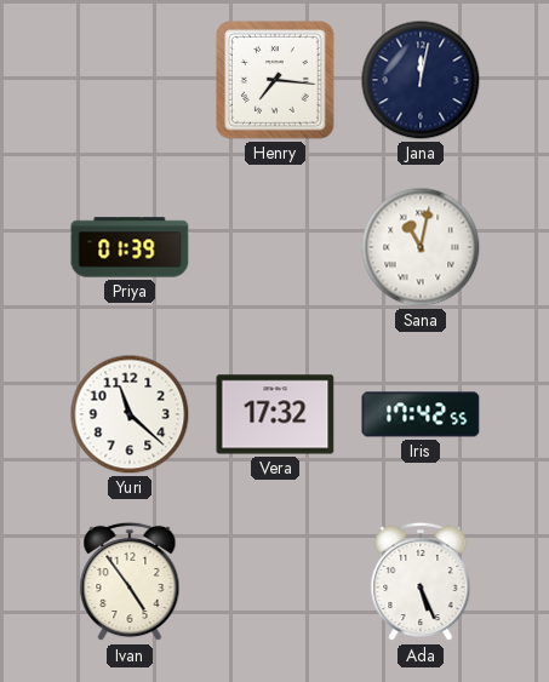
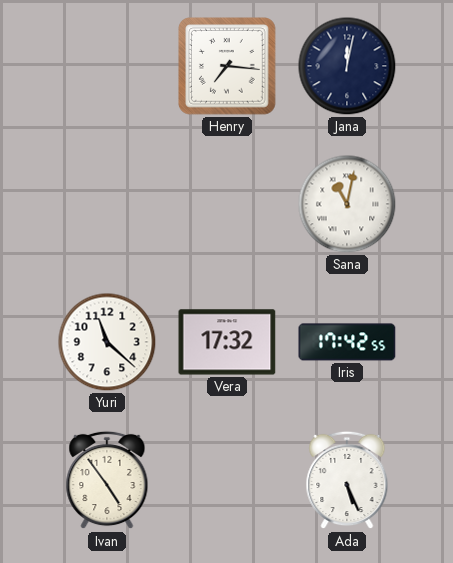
Priya: 01:39 -> none
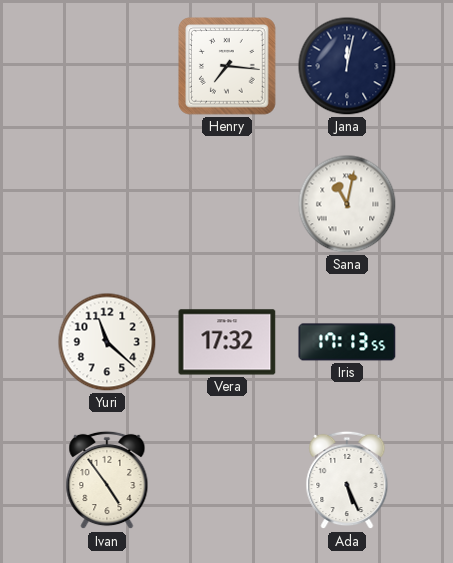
Iris: 17:42 -> 17:13
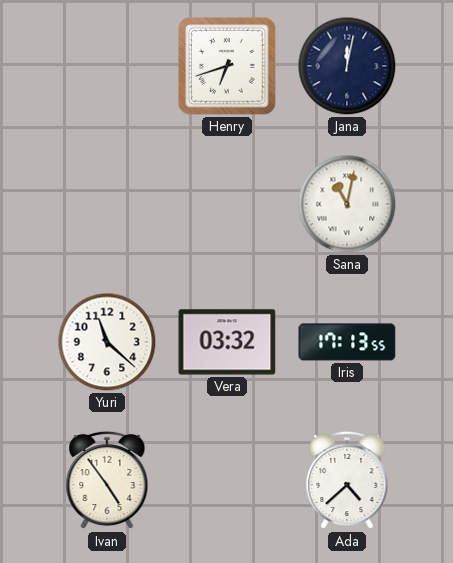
Henry: 7:16 -> 6:42
Vera: 17:32 -> 03:32
Ada: 5:26 -> 4:38
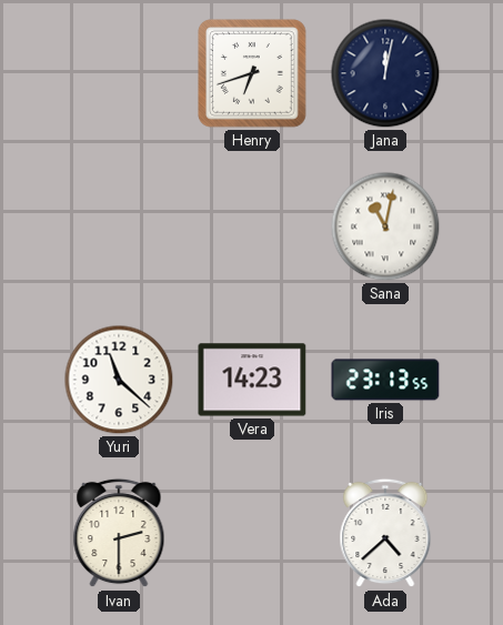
Vera: 03:32 -> 14:23
Iris: 17:13 -> 23:13
Ivan: 4:54 -> 2:30
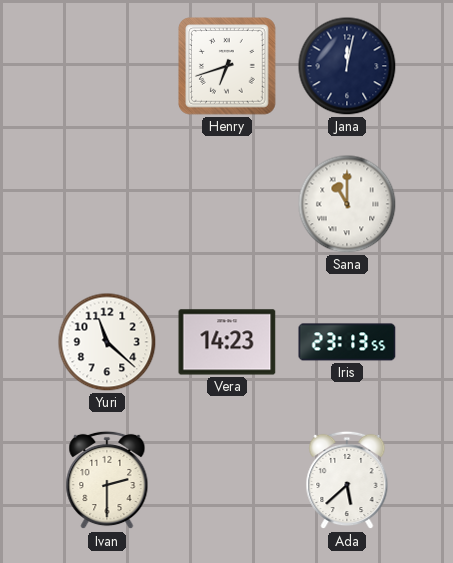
Sana: 11:02 -> 11:00
Ada: 4:38 -> 5:38
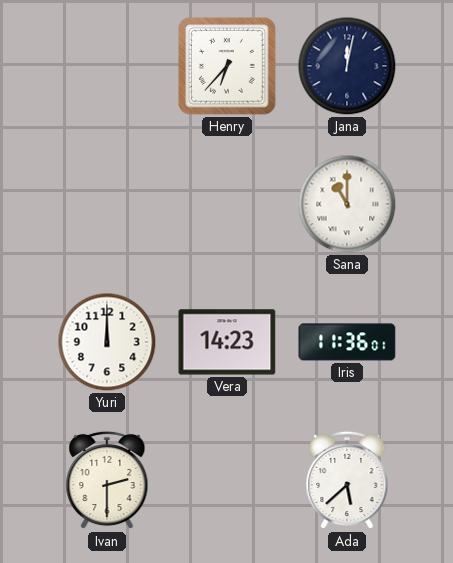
Henry: 6:42 -> 6:37
Yuri: 11:22 -> 12:00
Iris: 23:13 -> 11:36
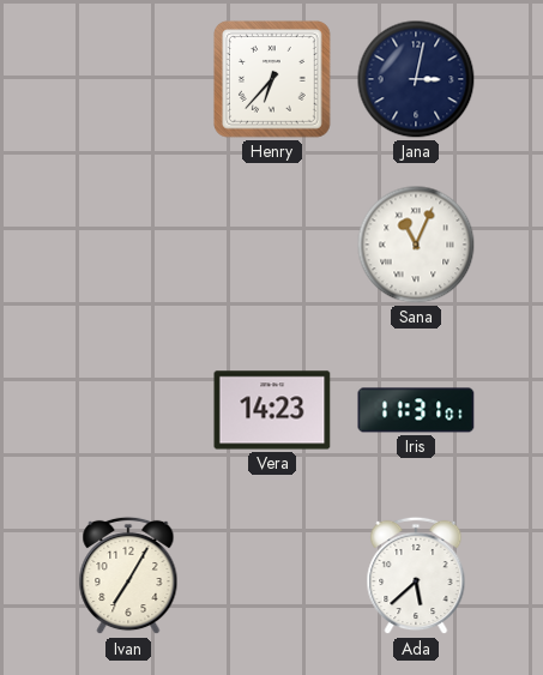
Jana: 12:02 -> 3:02
Sana: 11:00 -> 11:04
Yuri: 12:00 -> none
Iris: 11:36 -> 11:31
Ivan: 2:30 -> 7:05
